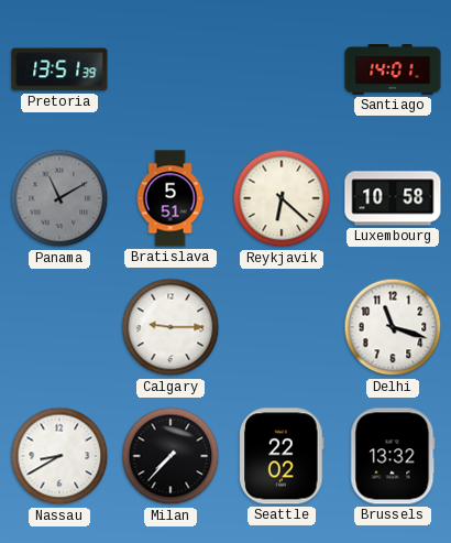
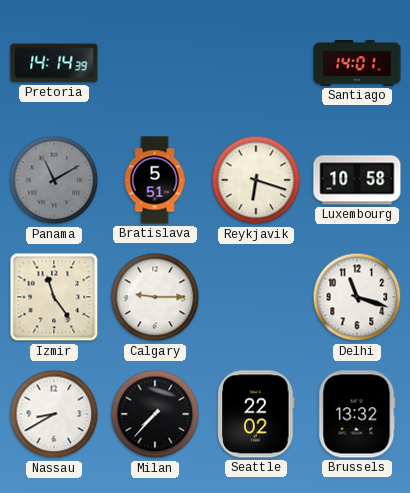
Pretoria: 13:51 -> 14:14
Reykjavik: 6:22 -> 6:18
Izmir: none -> 11:24
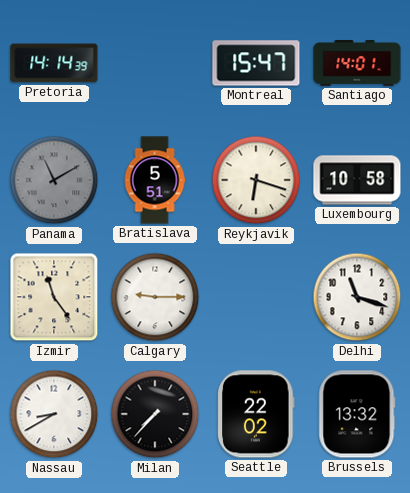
Montreal: none -> 15:47
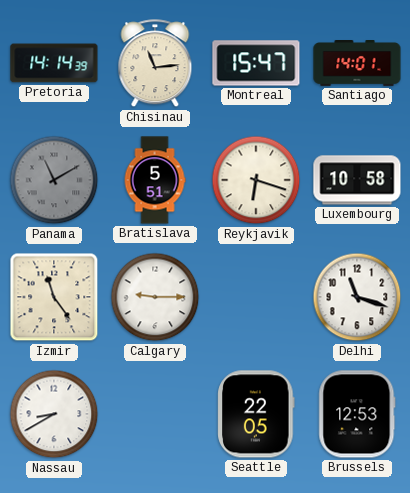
Chisinau: none -> 11:14
Milan: 7:37 -> none
Seattle: 22:02 -> 22:05
Brussels: 13:32 -> 12:53
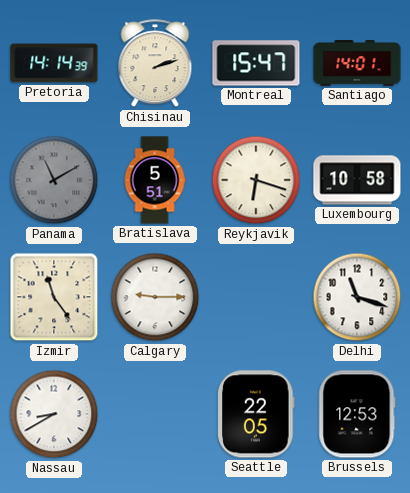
Chisinau: 11:14 -> 2:12
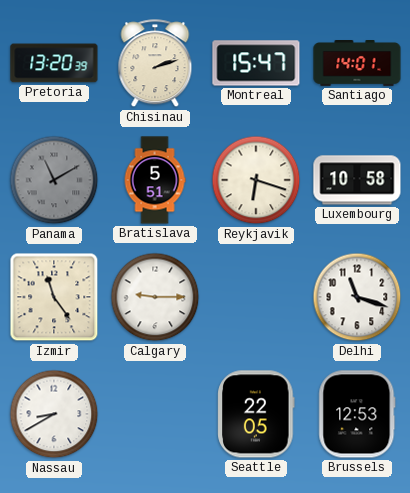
Pretoria: 14:14 -> 13:20
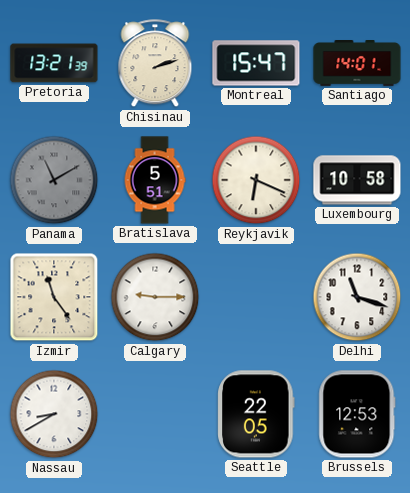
Pretoria: 13:20 -> 13:21
Reykjavik: 6:18 -> 6:19
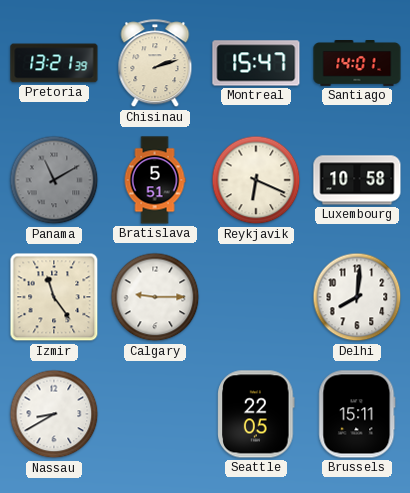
Delhi: 11:18 -> 8:01
Brussels: 12:53 -> 15:11
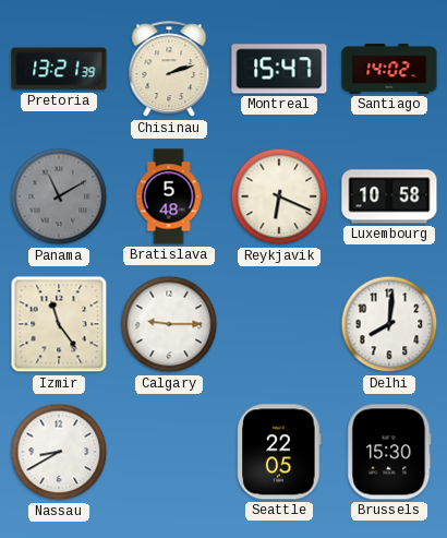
Santiago: 14:01 -> 14:02
Bratislava: 5:51 -> 5:48
Brussels: 15:11 -> 15:30
